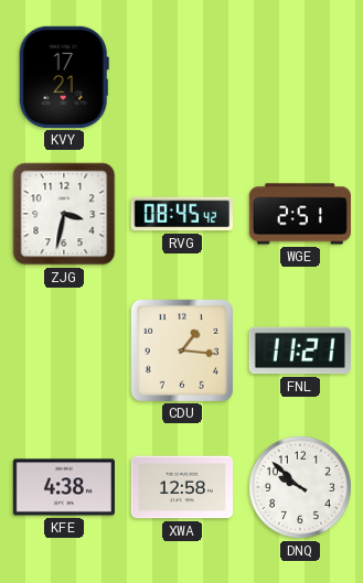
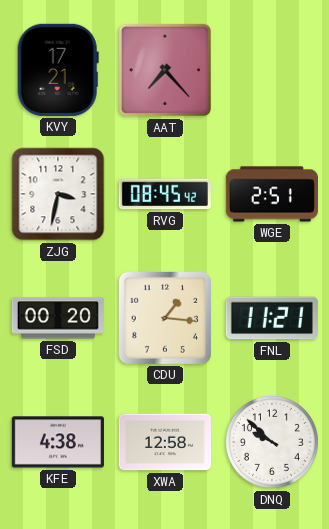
AAT: none -> 7:23
FSD: none -> 00:20
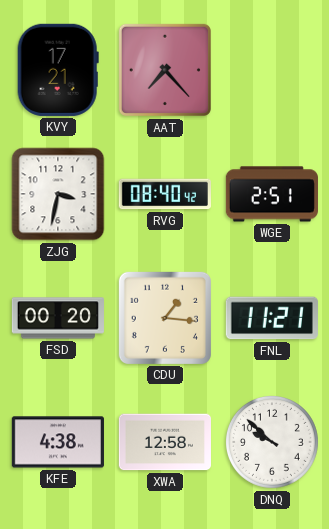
RVG: 08:45 -> 08:40
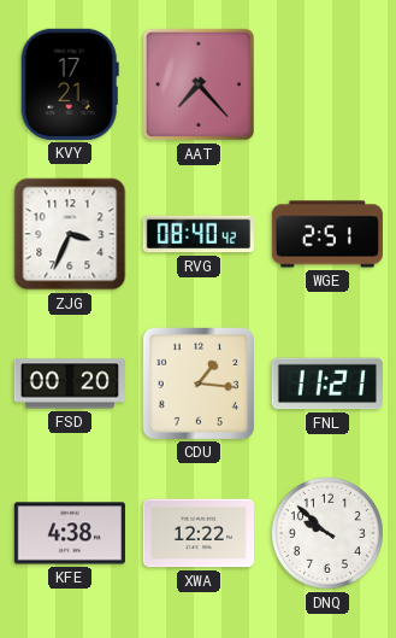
ZJG: 3:32 -> 3:34
XWA: 12:58 -> 12:22
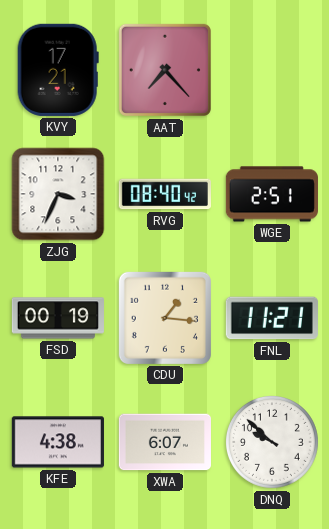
FSD: 00:20 -> 00:19
XWA: 12:22 -> 6:07
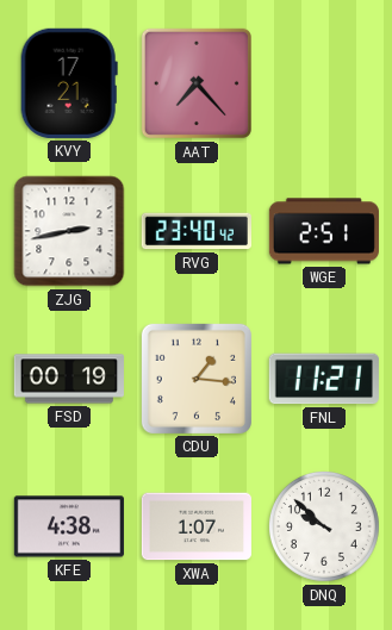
ZJG: 3:34 -> 2:43
RVG: 08:40 -> 23:40
XWA: 6:07 -> 1:07
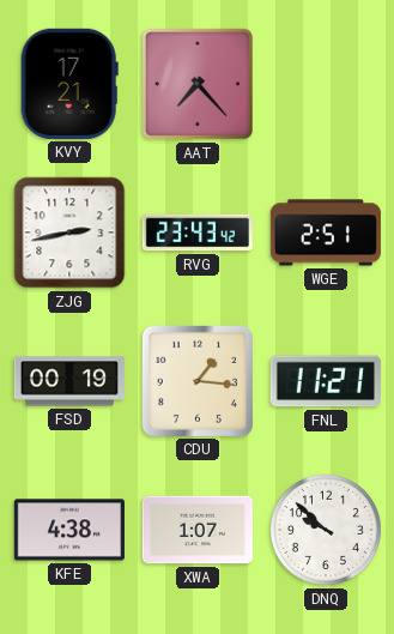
RVG: 23:40 -> 23:43
